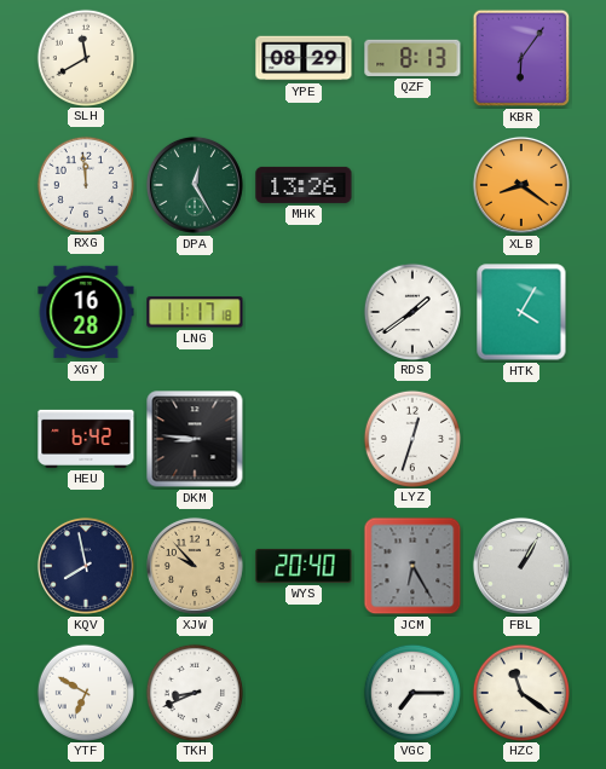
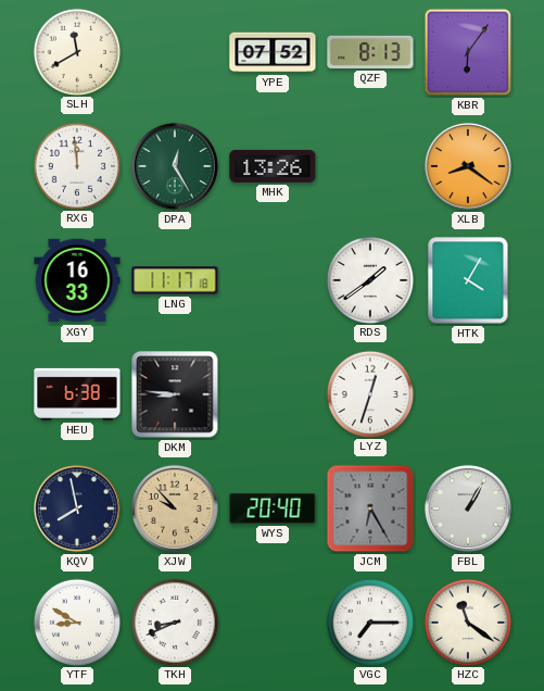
YPE: 08:29 -> 07:52
XGY: 16:28 -> 16:33
HEU: 6:42 -> 6:38
YTF: 6:50 -> 8:50
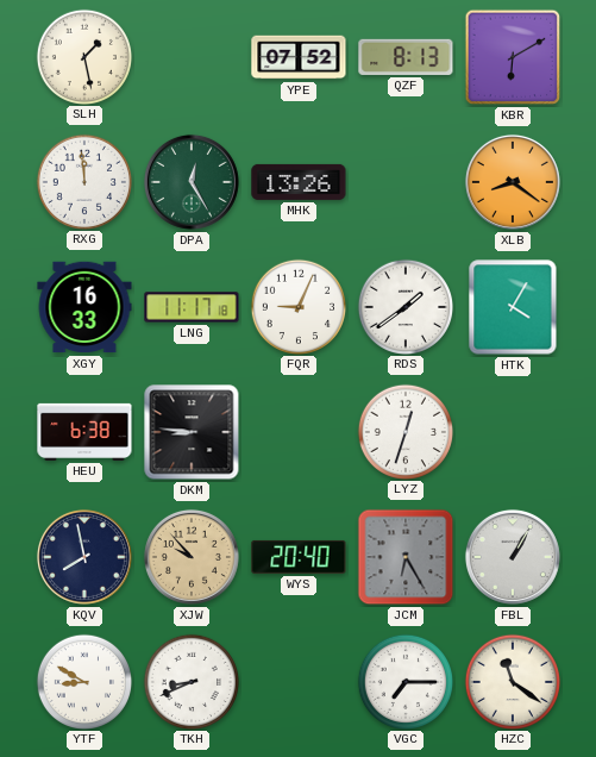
SLH: 11:40 -> 1:28
KBR: 6:06 -> 6:10
FQR: none -> 9:04
